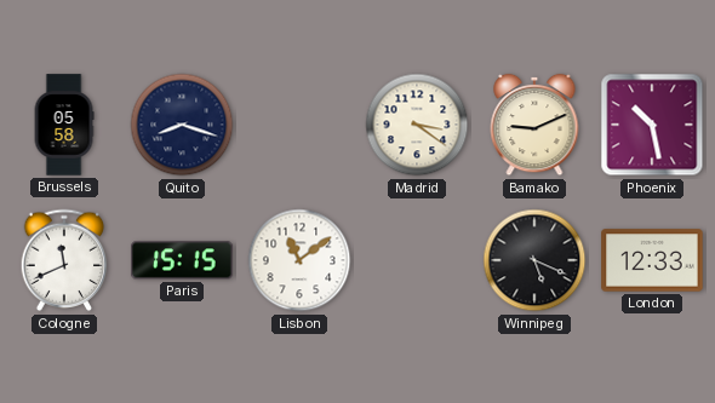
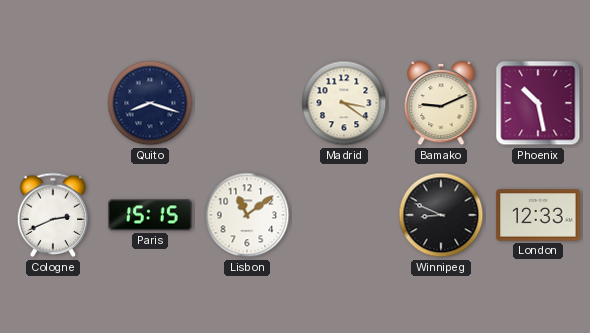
Brussels: 05:58 -> none
Cologne: 11:41 -> 2:41
Winnipeg: 5:19 -> 8:49
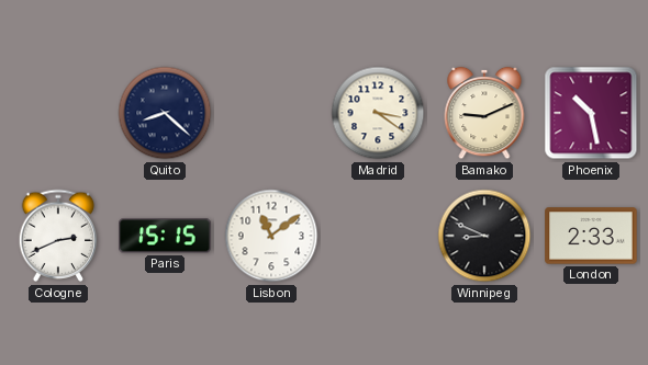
Quito: 8:18 -> 8:22
London: 12:33 -> 2:33
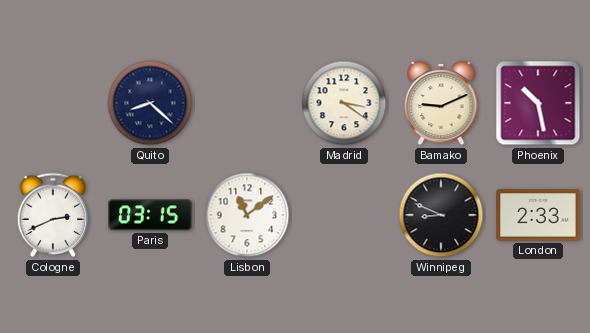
Paris: 15:15 -> 03:15
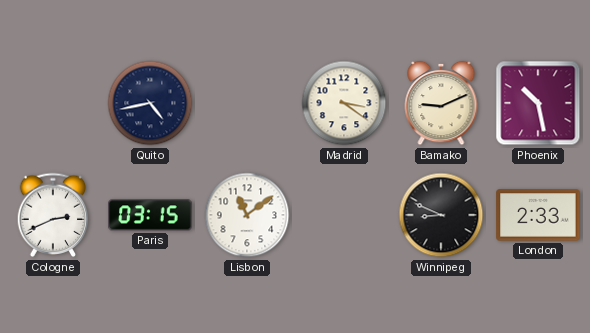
Quito: 8:22 -> 4:43
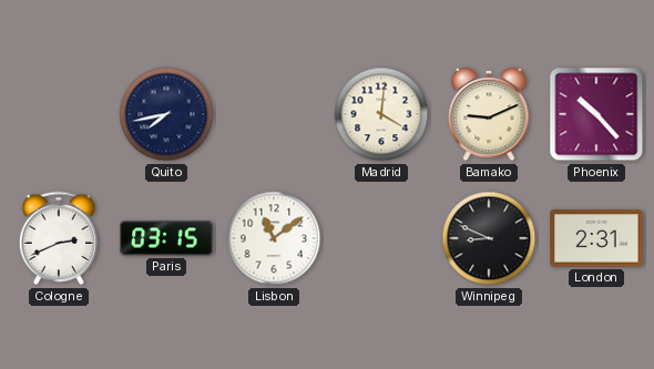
Quito: 4:43 -> 7:43
Madrid: 3:21 -> 4:01
Phoenix: 10:28 -> 10:23
London: 2:33 -> 2:31
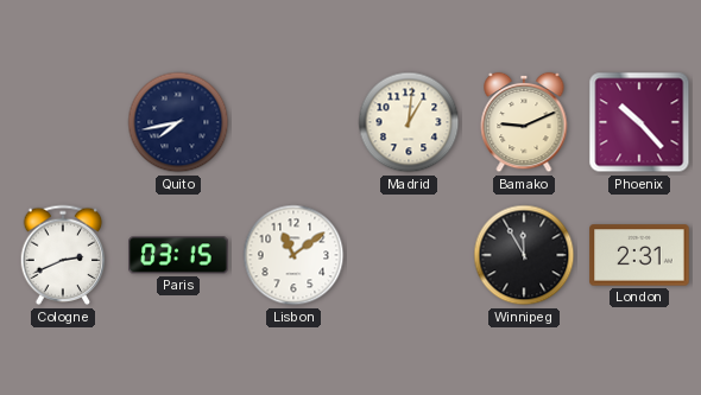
Madrid: 4:01 -> 1:01
Winnipeg: 8:49 -> 11:55
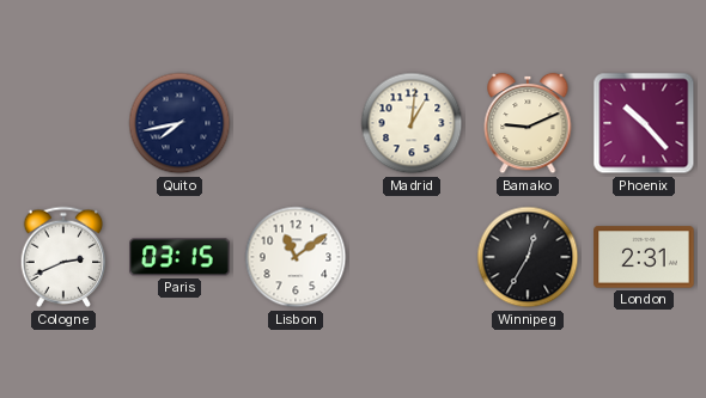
Winnipeg: 11:55 -> 12:35
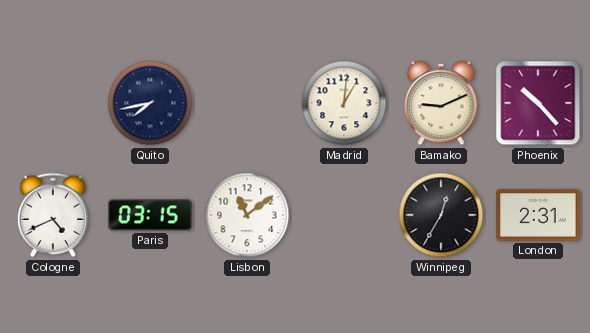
Cologne: 2:41 -> 4:41
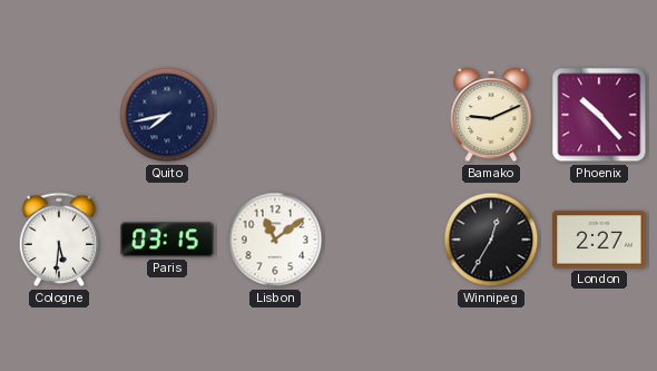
Madrid: 1:01 -> none
Cologne: 4:41 -> 5:31
London: 2:31 -> 2:27
